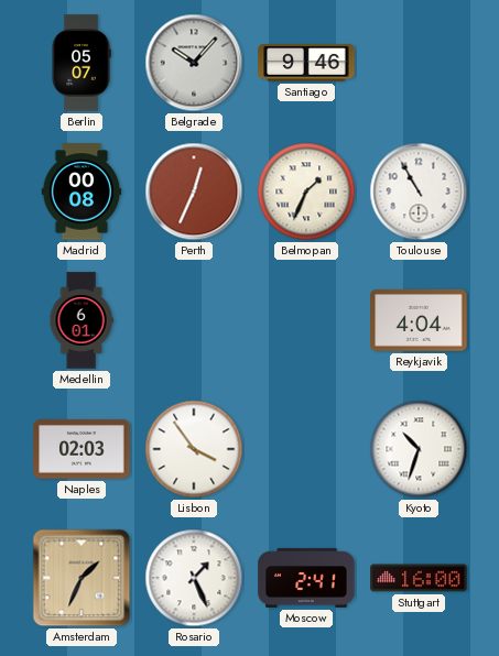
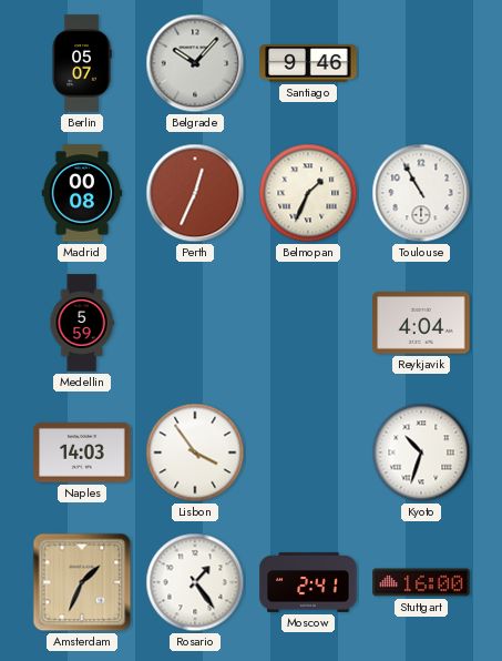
Medellin: 6:01 -> 5:59
Naples: 02:03 -> 14:03
Rosario: 1:26 -> 1:24
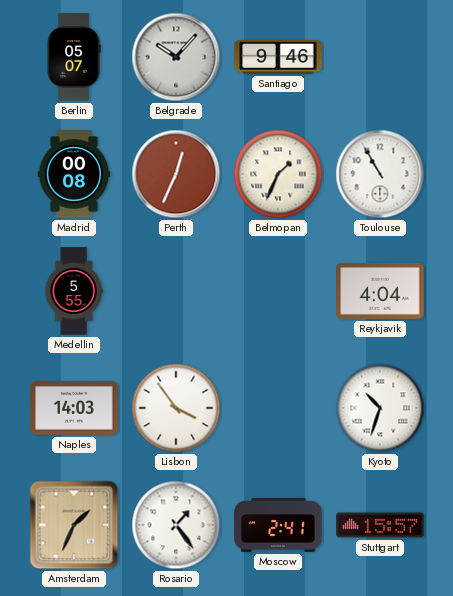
Medellin: 5:59 -> 5:55
Stuttgart: 16:00 -> 15:57
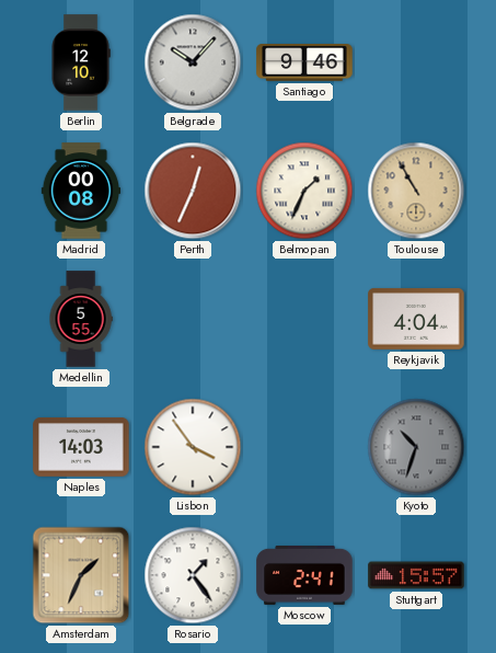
Berlin: 05:07 -> 12:10
Toulouse dial: white -> champagne
Kyoto dial: white -> grey
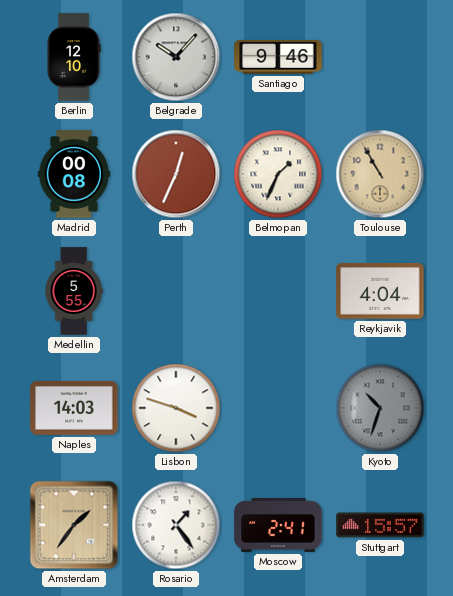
Lisbon: 3:54 -> 3:48
Amsterdam: 1:34 -> 1:36
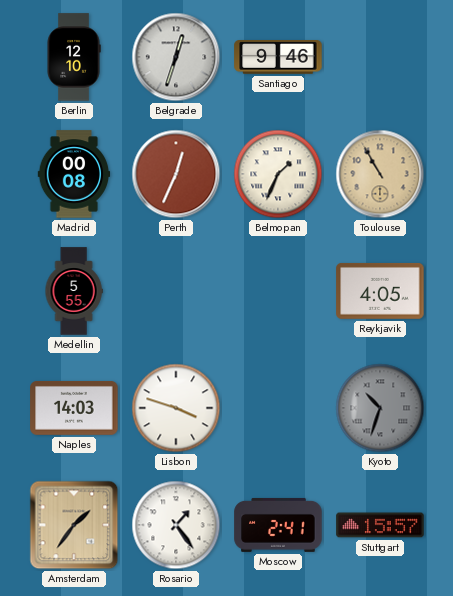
Belgrade: 10:07 -> 12:33
Reykjavik: 4:04 -> 4:05
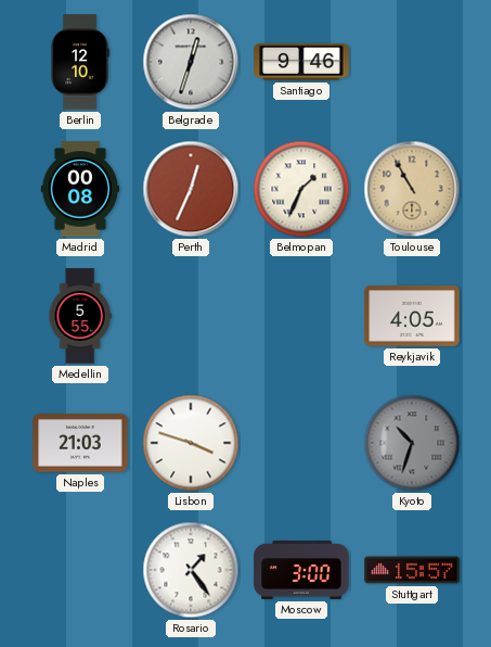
Naples: 14:03 -> 21:03
Amsterdam: 1:36 -> none
Moscow: 2:41 -> 3:00
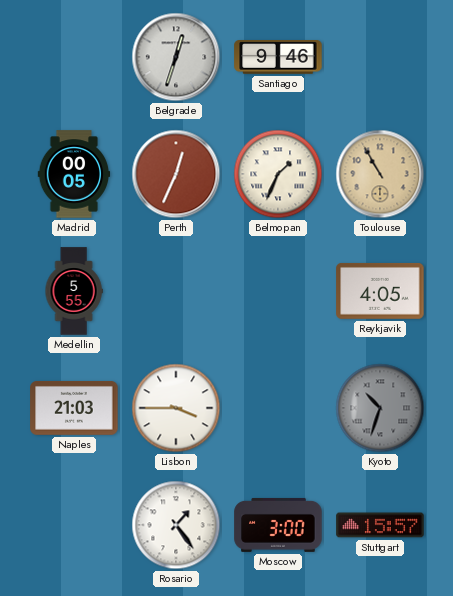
Berlin: 12:10 -> none
Madrid: 00:08 -> 00:05
Lisbon: 3:48 -> 3:45
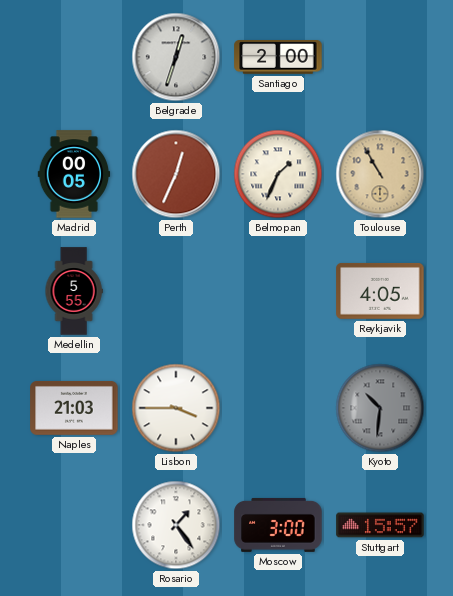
Santiago: 9:46 -> 2:00
Kyoto: 10:33 -> 10:31
